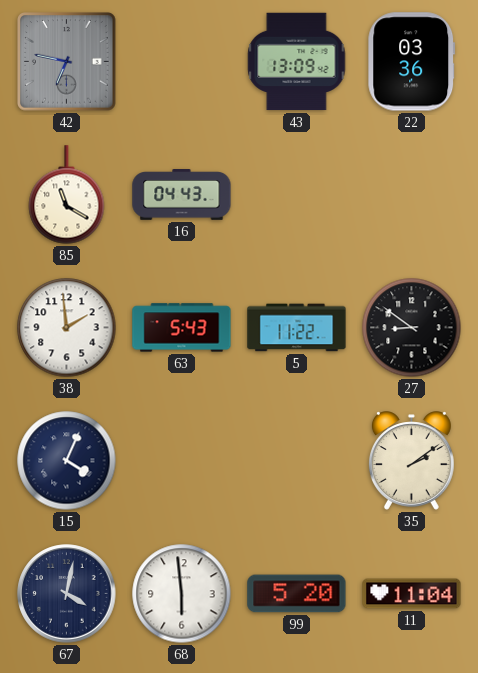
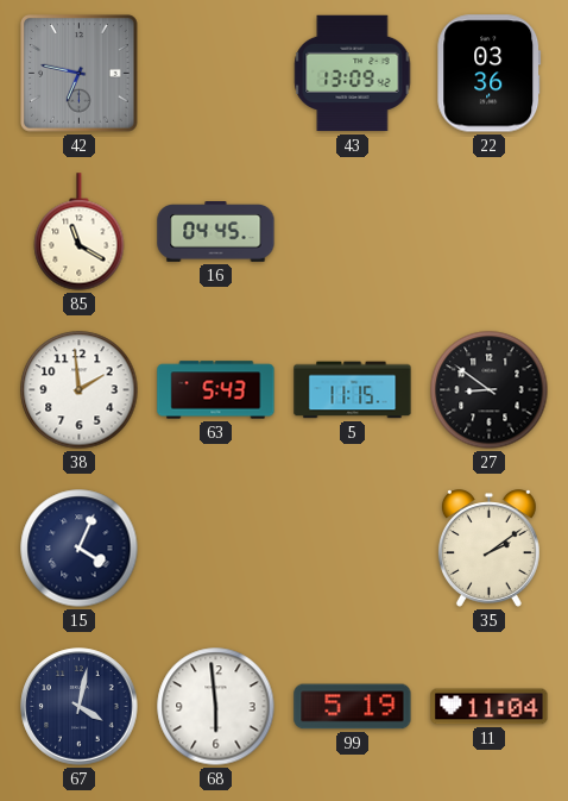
16: 04:43 -> 04:45
5: 11:22 -> 11:15
99: 5:20 -> 5:19
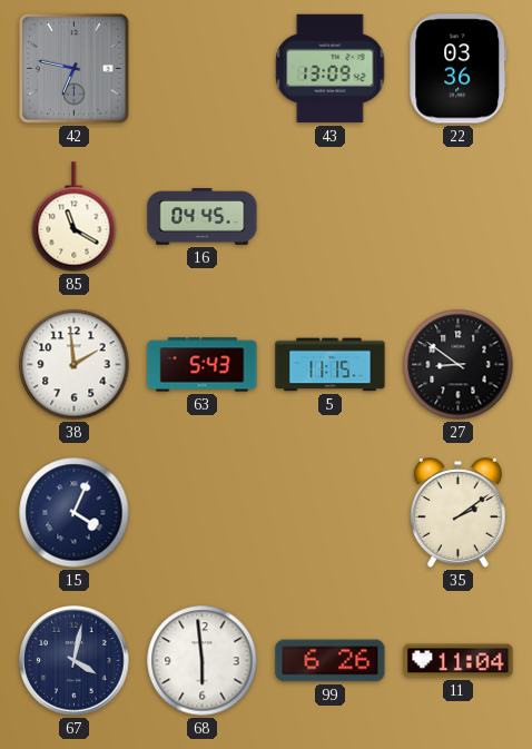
99: 5:19 -> 6:26
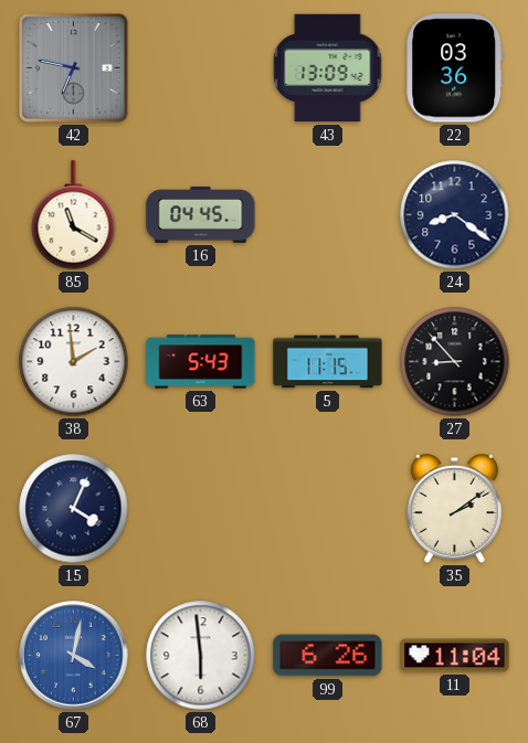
24: none -> 8:21
27: 8:51 -> 8:53
67 dial: navy -> blue
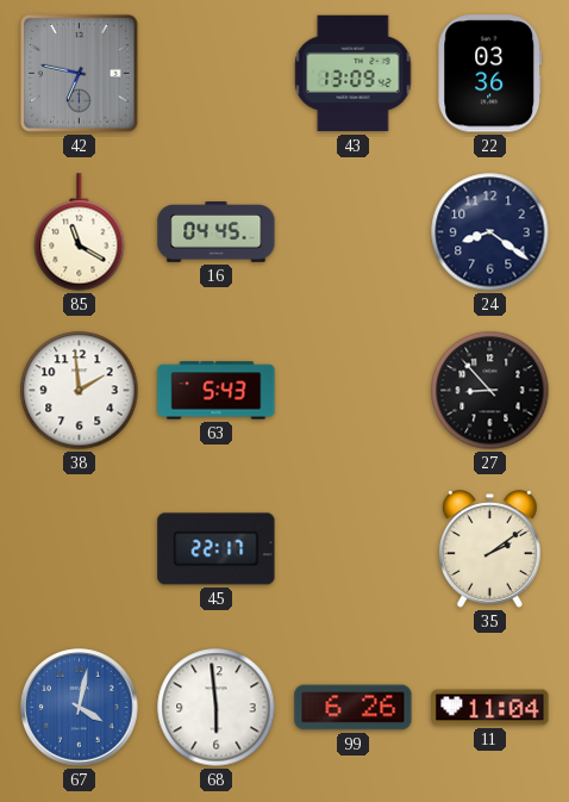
5: 11:15 -> none
15: 4:04 -> none
45: none -> 22:17
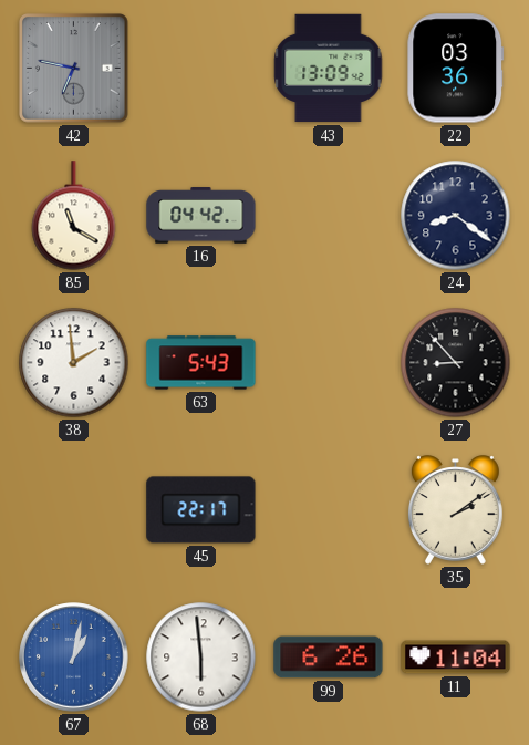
16: 04:45 -> 04:42
67: 4:02 -> 1:02
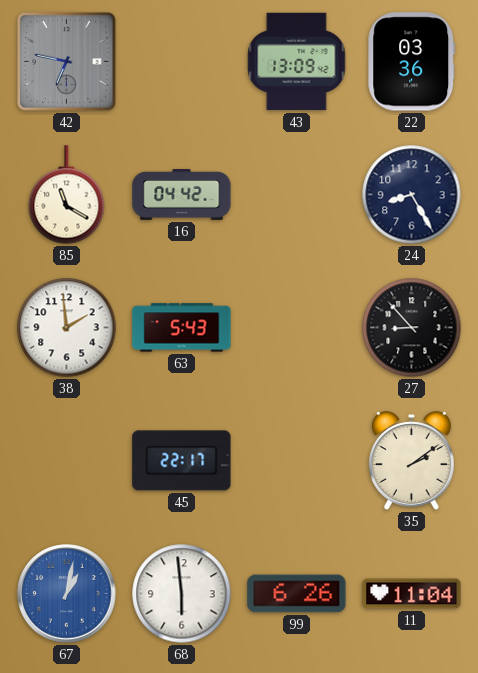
24: 8:21 -> 8:25
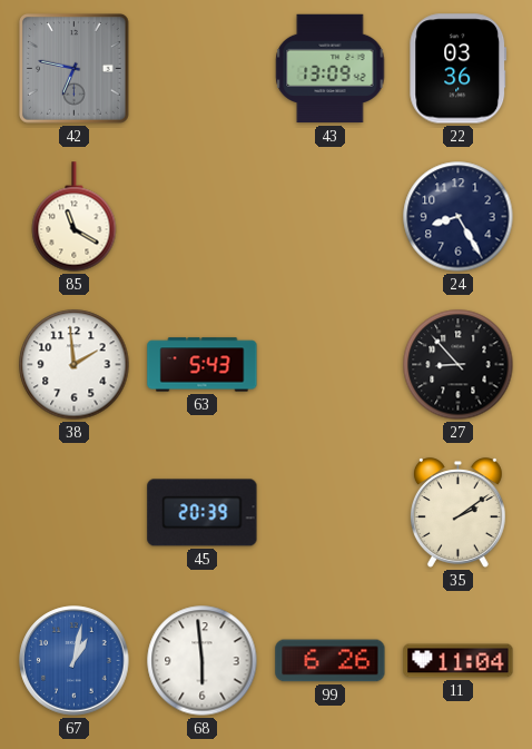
16: 04:42 -> none
45: 22:17 -> 20:39
